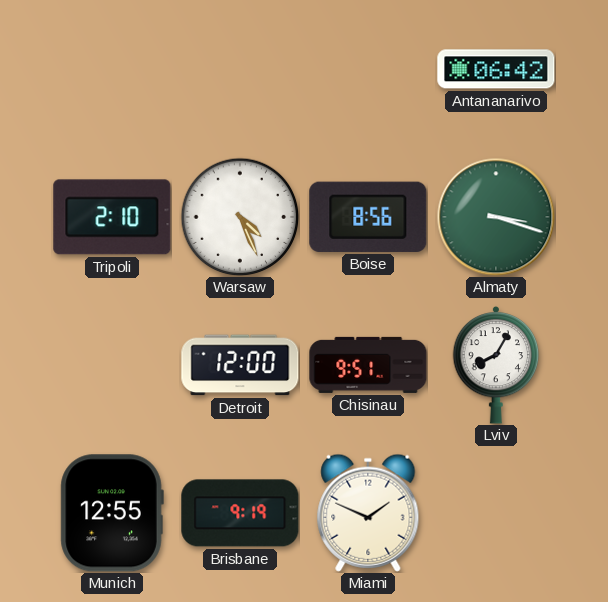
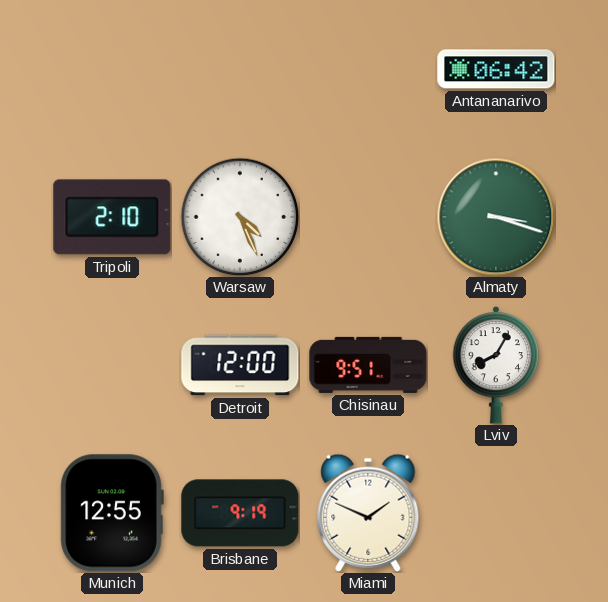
Boise: 8:56 -> none
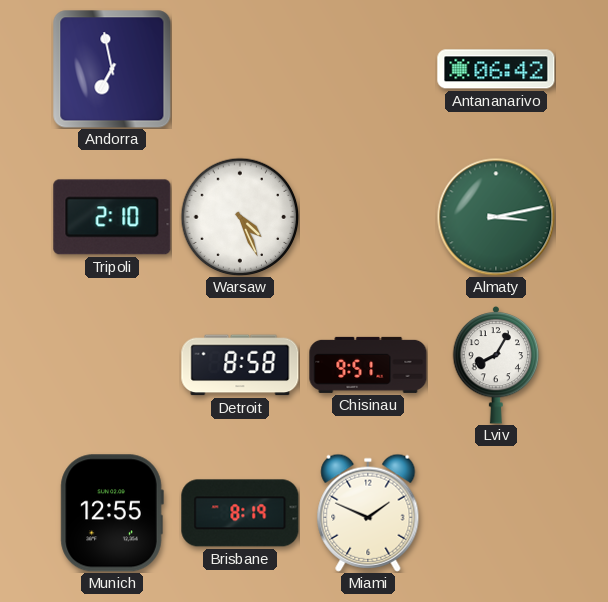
Andorra: none -> 6:58
Almaty: 3:18 -> 3:13
Detroit: 12:00 -> 8:58
Brisbane: 9:19 -> 8:19
